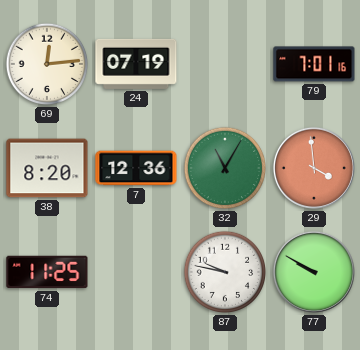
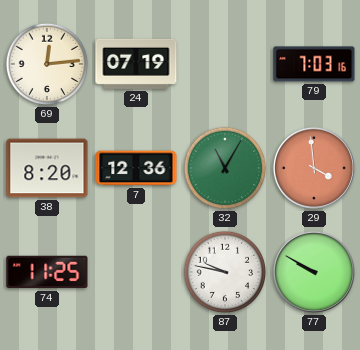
79: 7:01 -> 7:03
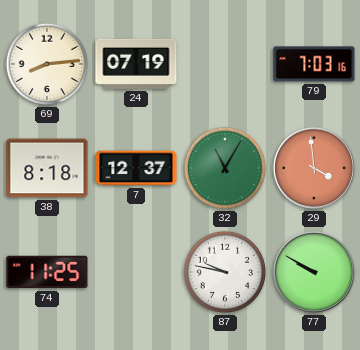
69: 12:14 -> 8:14
38: 8:20 -> 8:18
7: 12:36 -> 12:37
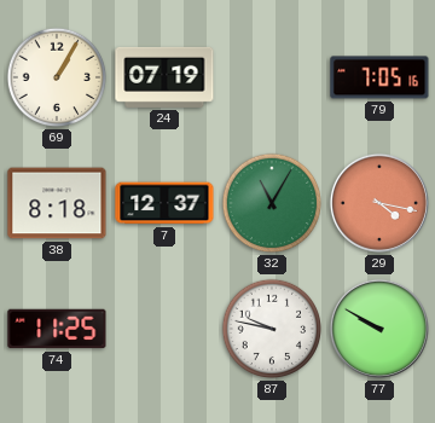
69: 8:14 -> 1:05
79: 7:03 -> 7:05
29: 3:59 -> 4:17
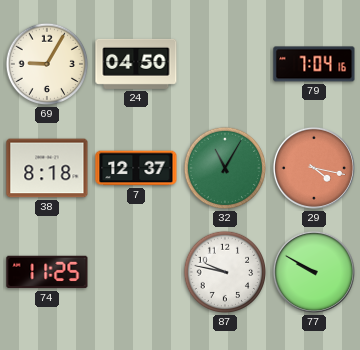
69: 1:05 -> 9:05
24: 07:19 -> 04:50
79: 7:05 -> 7:04
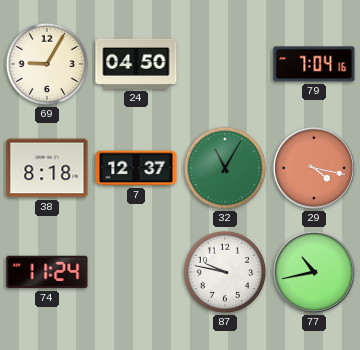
74: 11:25 -> 11:24
77: 9:50 -> 10:43
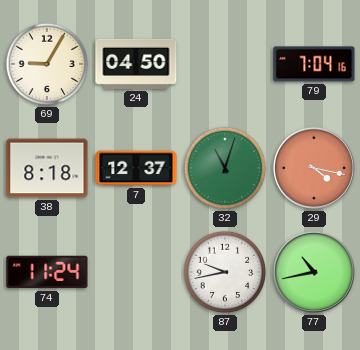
32: 11:05 -> 11:03
87: 9:47 -> 9:43
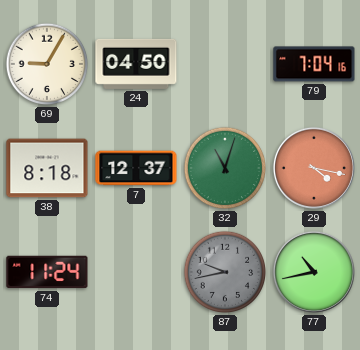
87 dial: white -> grey
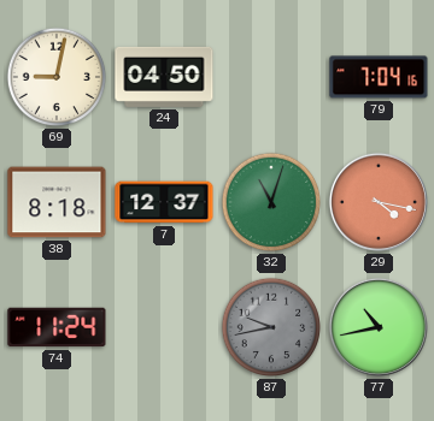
69: 9:05 -> 9:02
